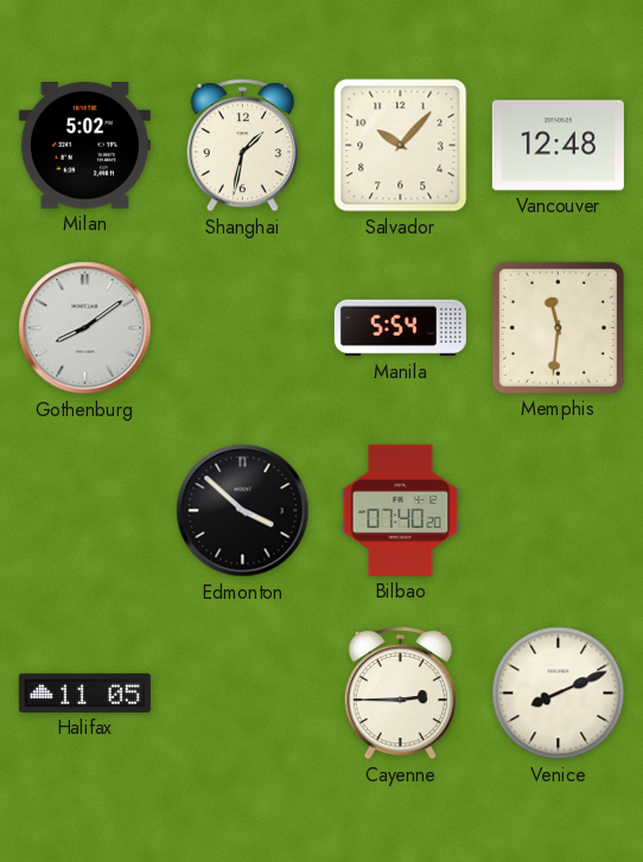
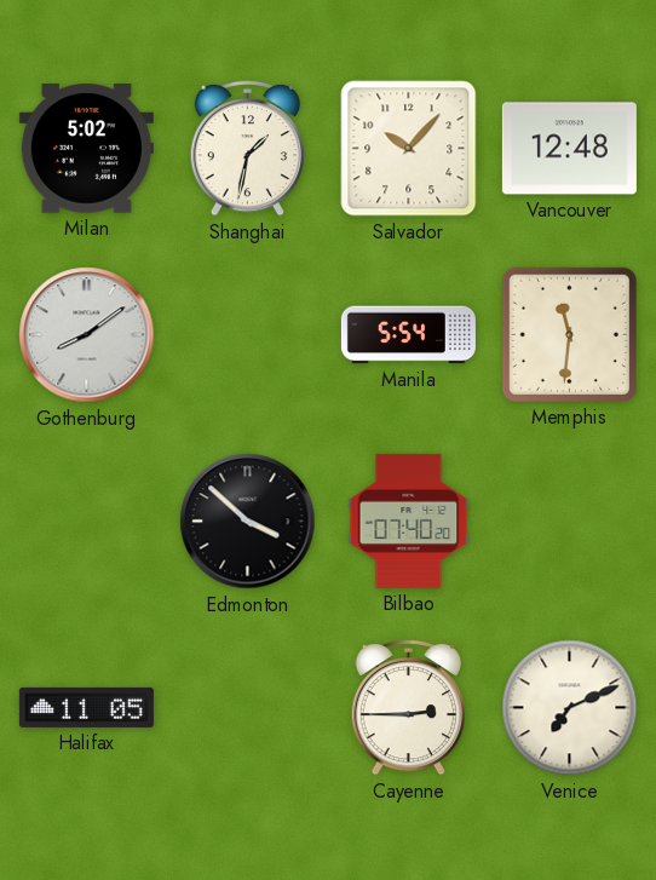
Venice: 8:11 -> 7:11
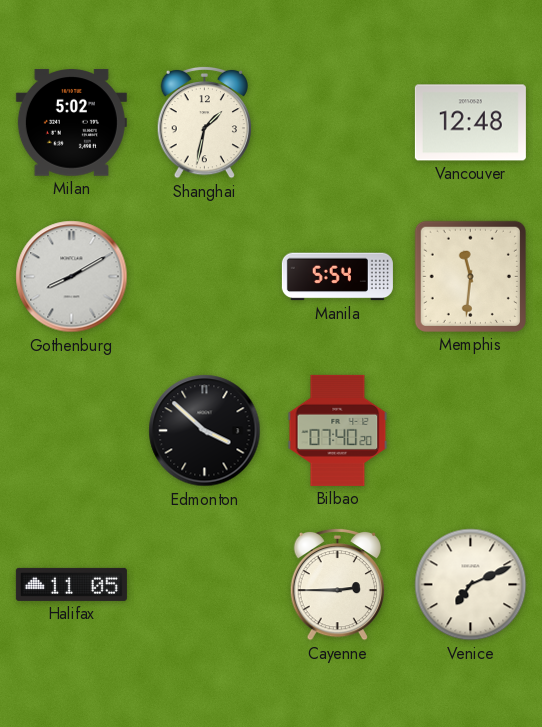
Salvador: 10:07 -> none
Gothenburg: 8:09 -> 8:10
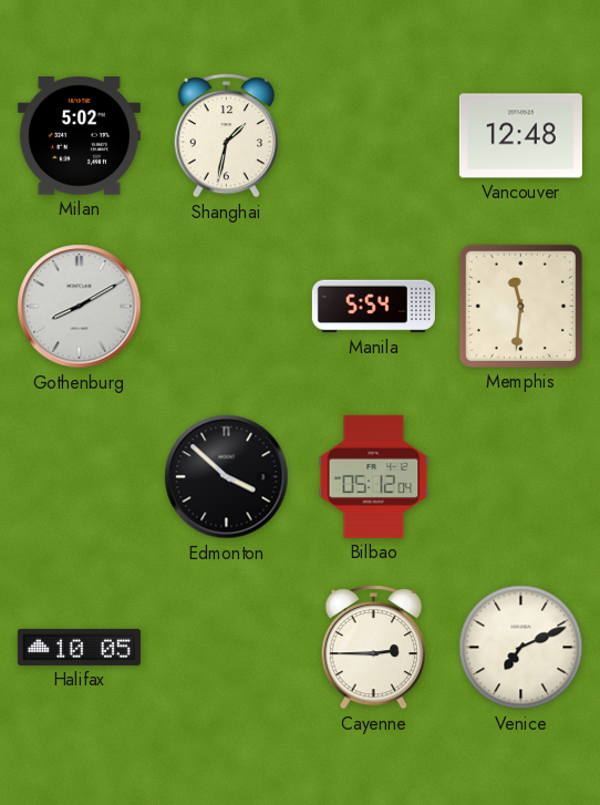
Bilbao: 07:40 -> 05:12
Halifax: 11:05 -> 10:05
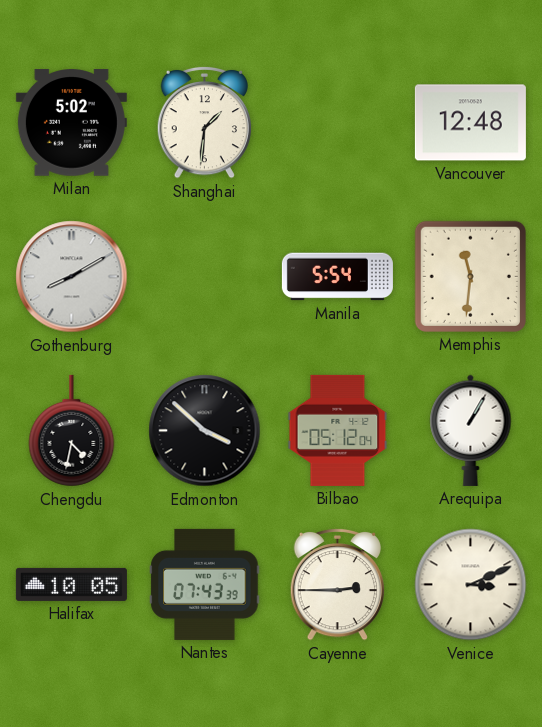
Shanghai: 1:32 -> 1:31
Chengdu: none -> 4:32
Arequipa: none -> 1:05
Nantes: none -> 07:43
Venice: 7:11 -> 3:11
